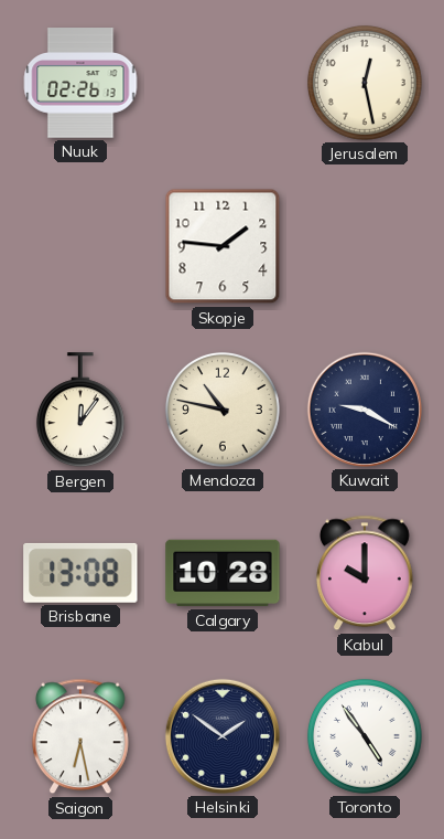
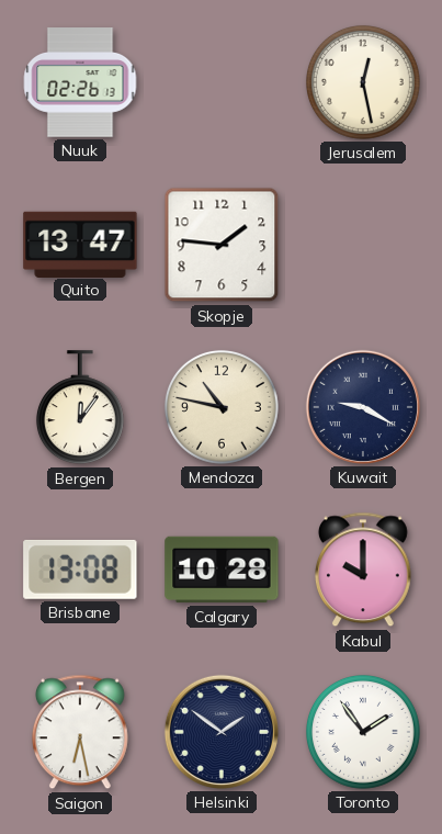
Quito: none -> 13:47
Toronto: 4:54 -> 1:54
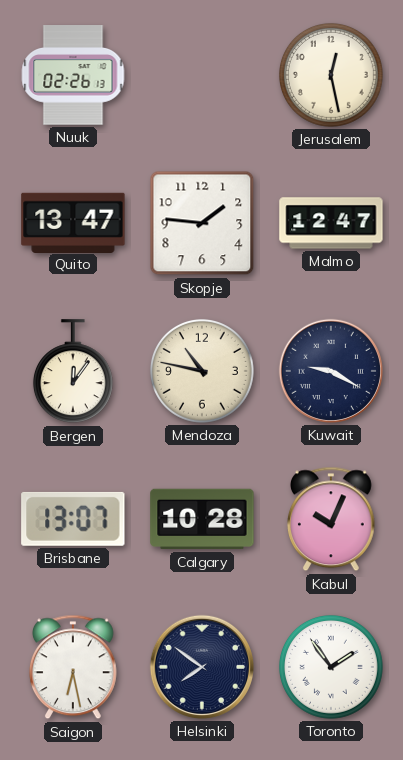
Malmo: none -> 12:47
Brisbane: 13:08 -> 13:07
Kabul: 10:00 -> 10:04
Helsinki: 1:51 -> 7:51
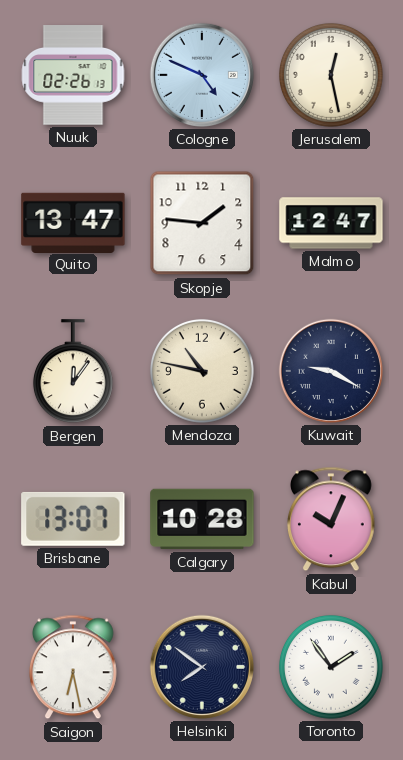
Cologne: none -> 4:49
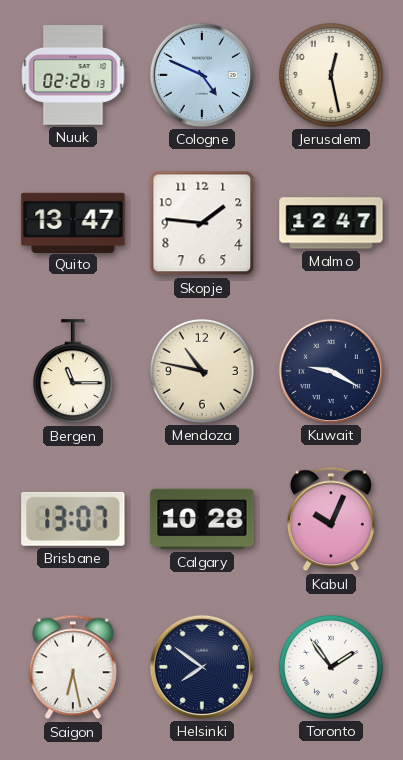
Bergen: 12:06 -> 11:15
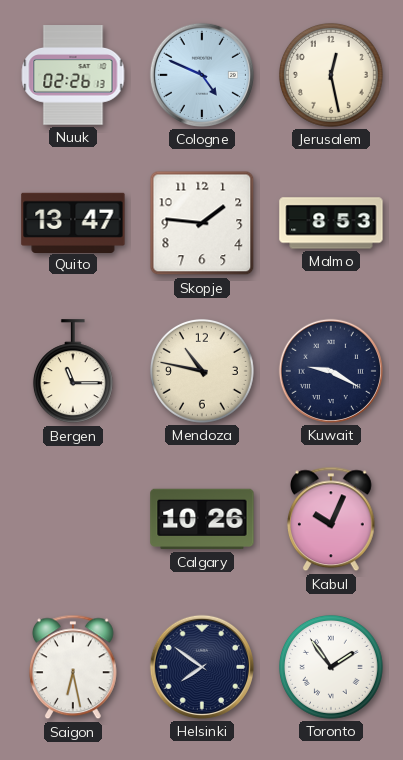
Malmo: 12:47 -> 8:53
Brisbane: 13:07 -> none
Calgary: 10:28 -> 10:26
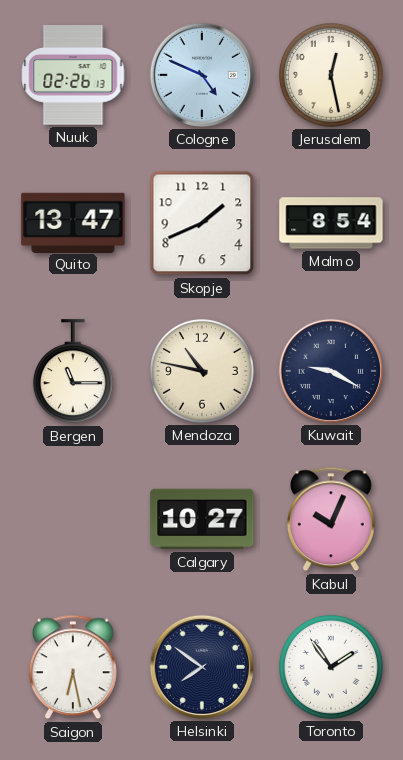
Skopje: 1:46 -> 1:41
Malmo: 8:53 -> 8:54
Calgary: 10:26 -> 10:27
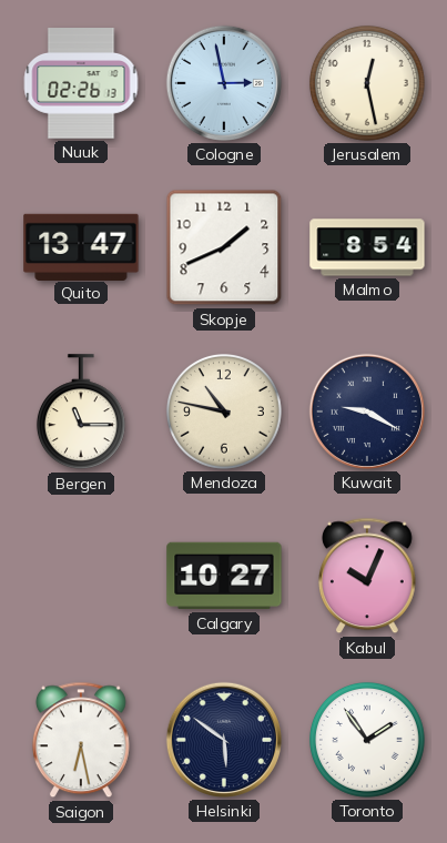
Cologne: 4:49 -> 2:58
Helsinki: 7:51 -> 5:51
